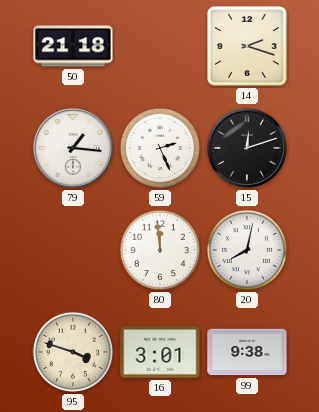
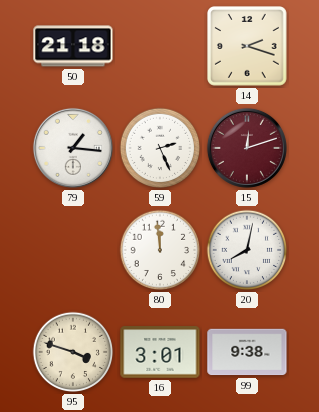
15 dial: black -> burgundy
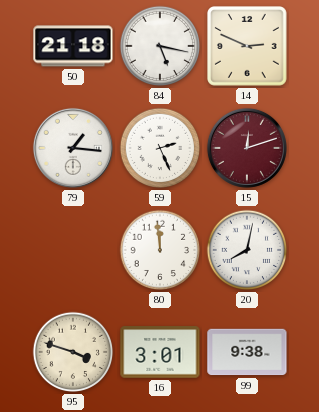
84: none -> 5:17
14: 2:18 -> 2:49
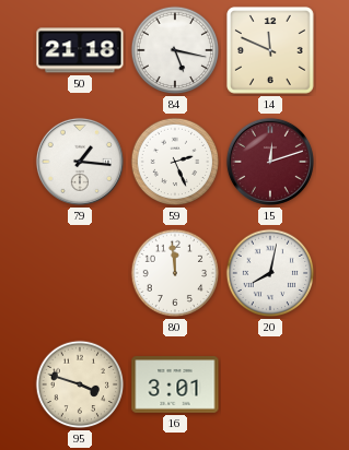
14: 2:49 -> 11:49
99: 9:38 -> none
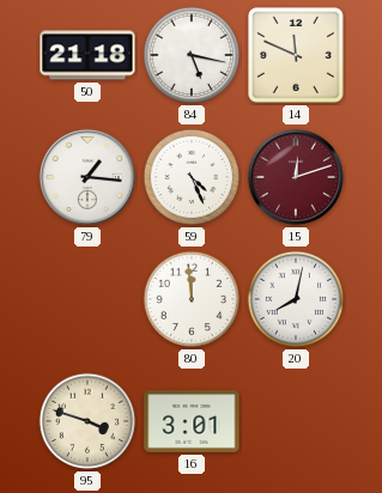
59: 2:26 -> 4:26
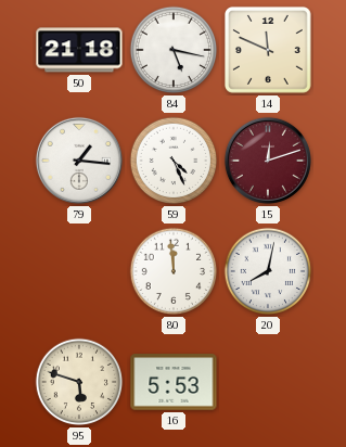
95: 3:48 -> 5:48
16: 3:01 -> 5:53
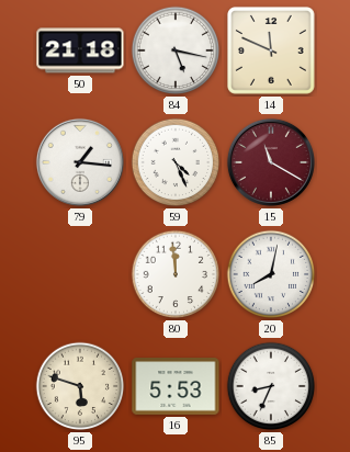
15: 12:12 -> 11:20
85: none -> 8:34
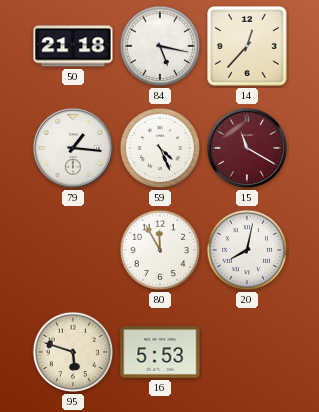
14: 11:49 -> 12:37
80: 11:59 -> 11:55
85: 8:34 -> none
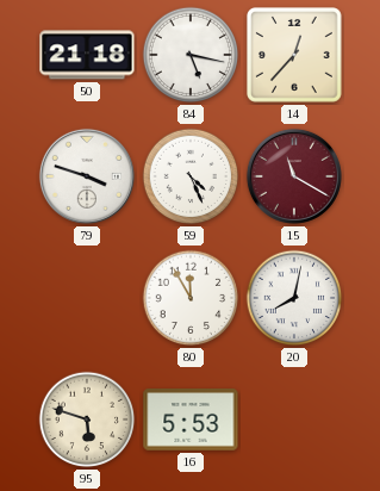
79: 1:16 -> 3:48
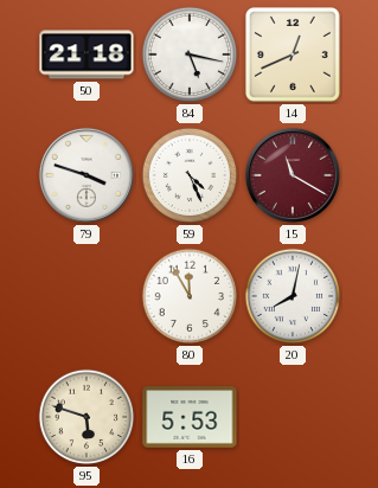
14: 12:37 -> 12:41
